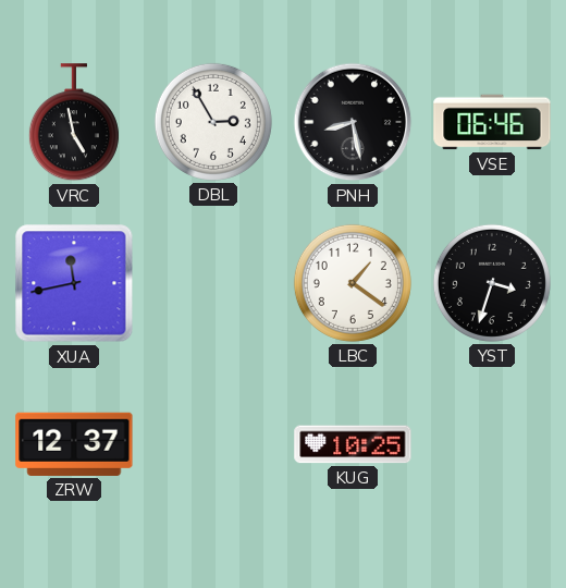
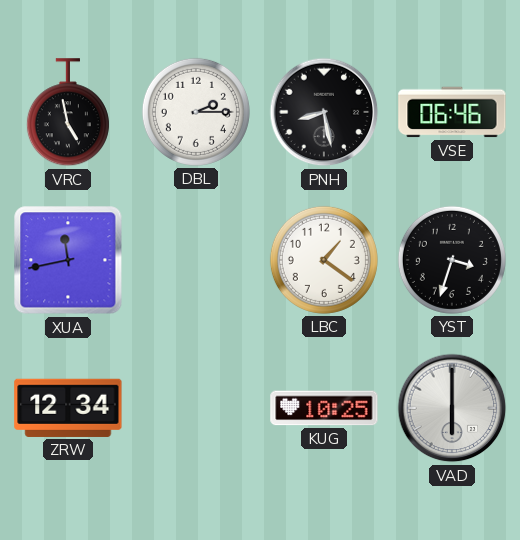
DBL: 2:55 -> 2:15
ZRW: 12:37 -> 12:34
VAD: none -> 6:00
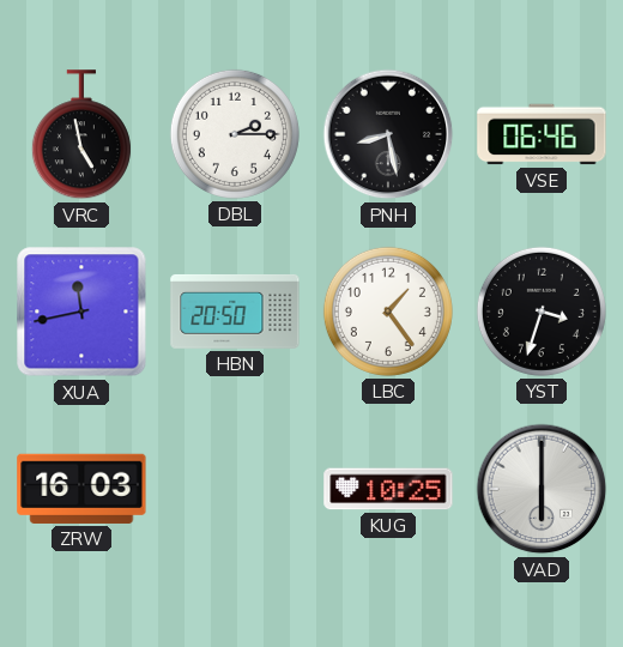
HBN: none -> 20:50
LBC: 1:21 -> 1:24
ZRW: 12:34 -> 16:03
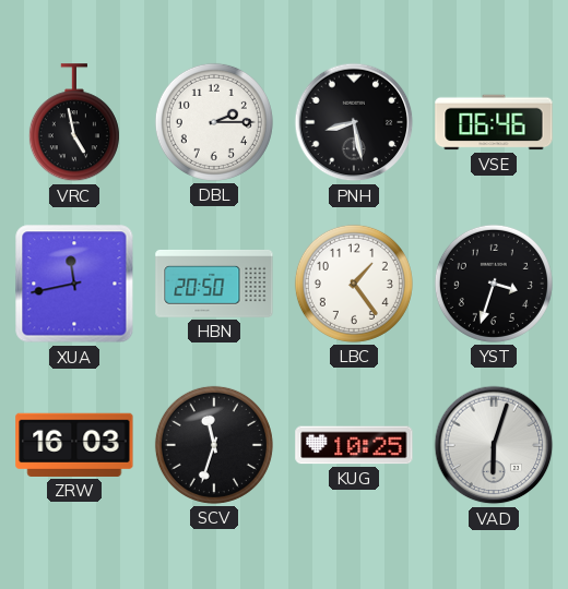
SCV: none -> 11:33
VAD: 6:00 -> 6:03
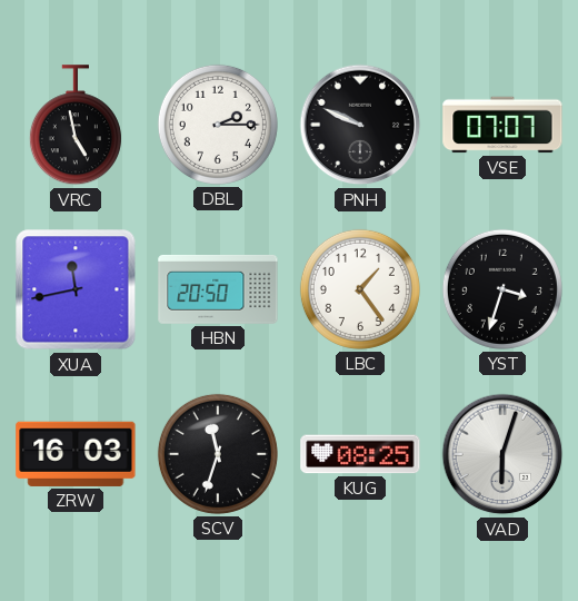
PNH: 8:28 -> 9:49
VSE: 06:46 -> 07:07
KUG: 10:25 -> 08:25
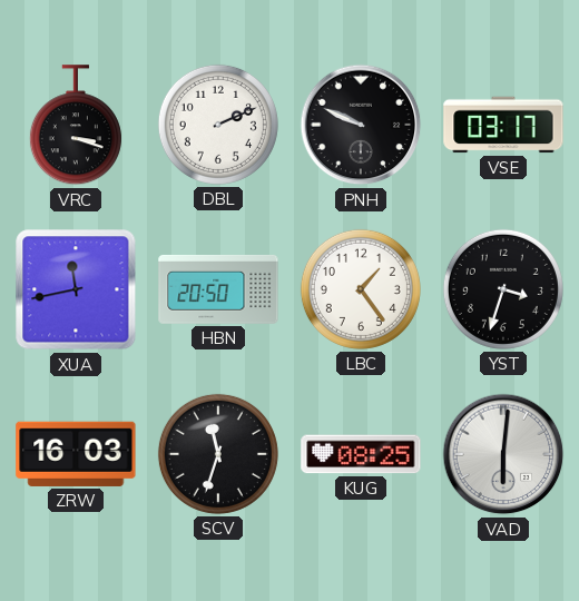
VRC: 4:58 -> 3:18
DBL: 2:15 -> 2:11
VSE: 07:07 -> 03:17
VAD: 6:03 -> 6:01
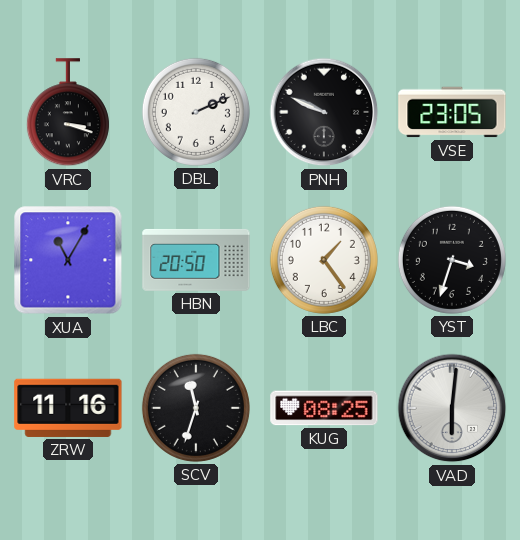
VSE: 03:17 -> 23:05
XUA: 11:43 -> 11:05
ZRW: 16:03 -> 11:16
